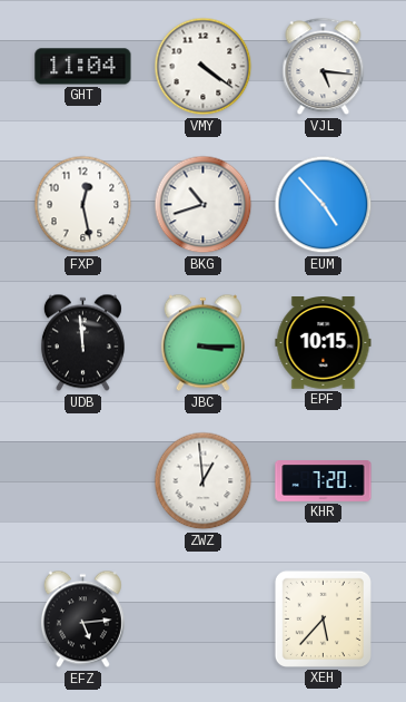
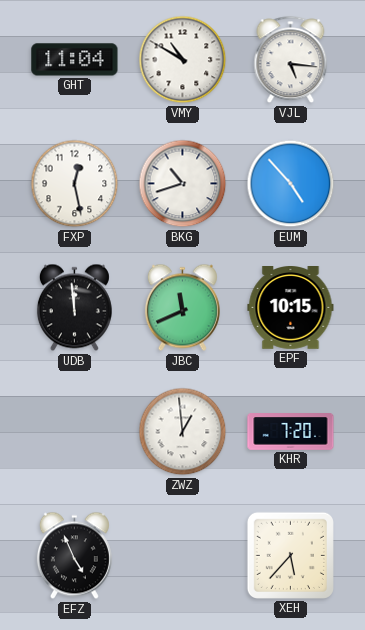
VMY: 4:21 -> 10:50
JBC: 3:15 -> 11:41
EFZ: 5:14 -> 4:56
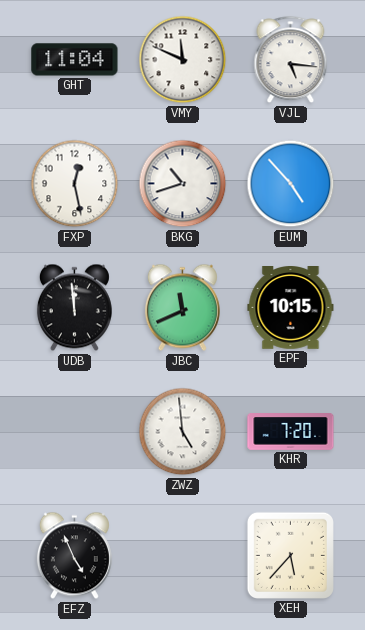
VMY: 10:50 -> 11:49
ZWZ: 12:59 -> 4:59
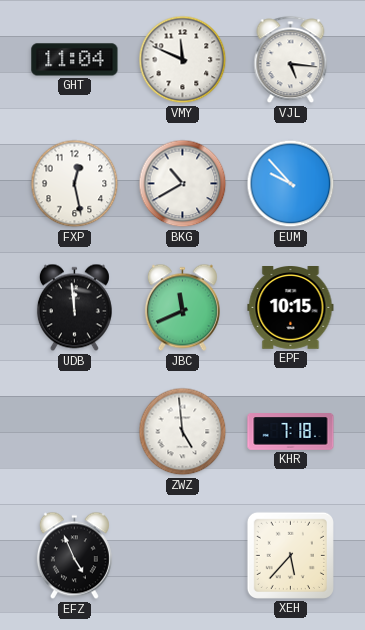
BKG: 10:42 -> 10:40
EUM: 4:53 -> 9:53
KHR: 7:20 -> 7:18
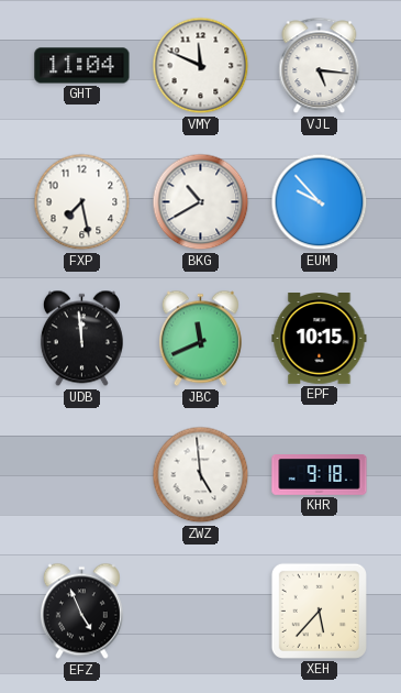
FXP: 12:28 -> 7:28
KHR: 7:18 -> 9:18
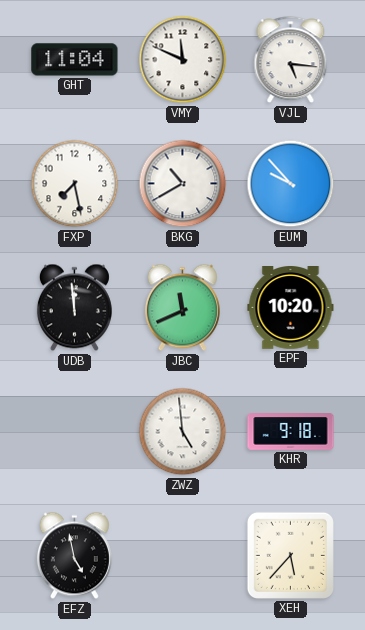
EPF: 10:15 -> 10:20
EFZ: 4:56 -> 4:58
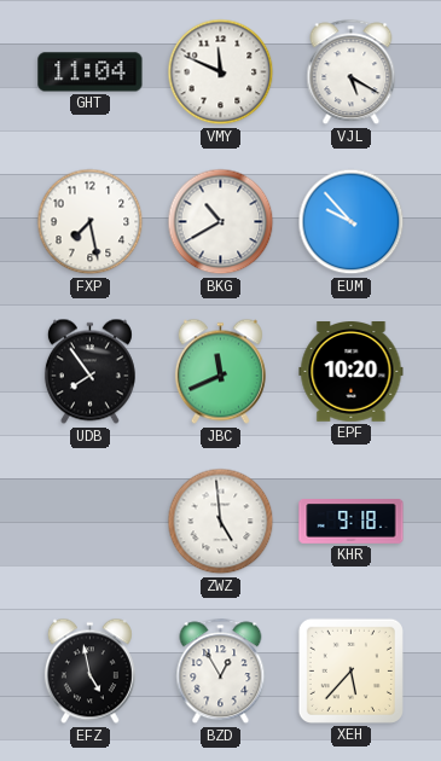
VJL: 5:16 -> 5:20
UDB: 11:59 -> 7:54
BZD: none -> 12:55
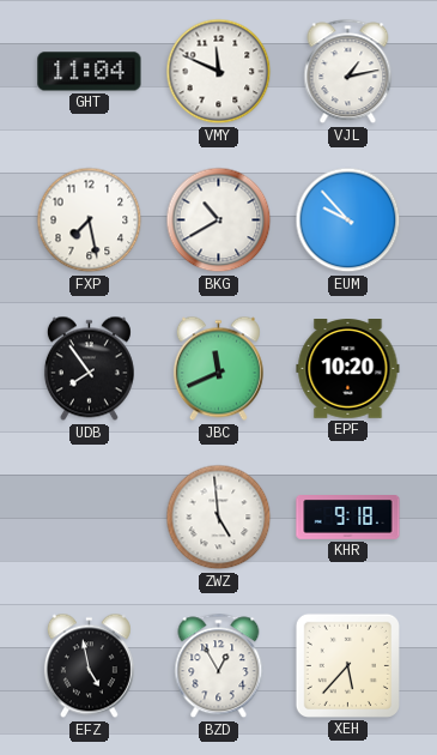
VJL: 5:20 -> 1:13
